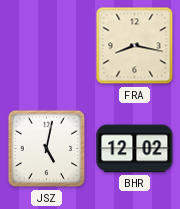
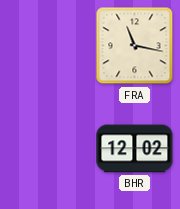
FRA: 8:17 -> 11:17
JSZ: 5:02 -> none
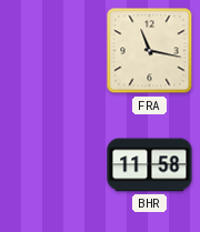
BHR: 12:02 -> 11:58
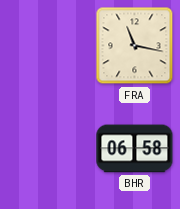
BHR: 11:58 -> 06:58
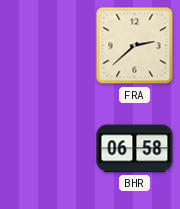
FRA: 11:17 -> 2:38
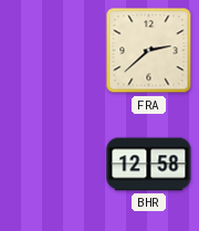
BHR: 06:58 -> 12:58
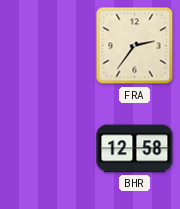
FRA: 2:38 -> 2:36
